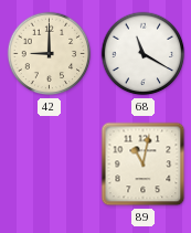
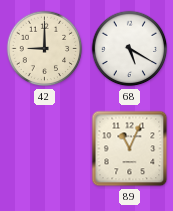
68: 11:20 -> 5:20
89: 11:02 -> 11:04
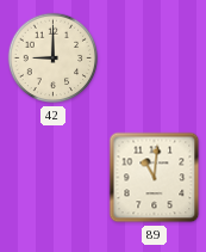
68: 5:20 -> none
89: 11:04 -> 11:01
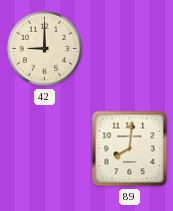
89: 11:01 -> 8:01
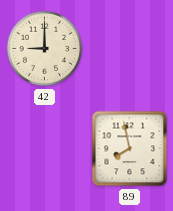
89: 8:01 -> 7:58
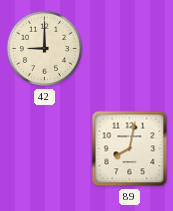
89: 7:58 -> 8:02
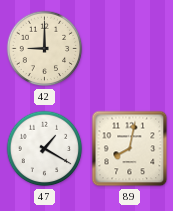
47: none -> 1:20
